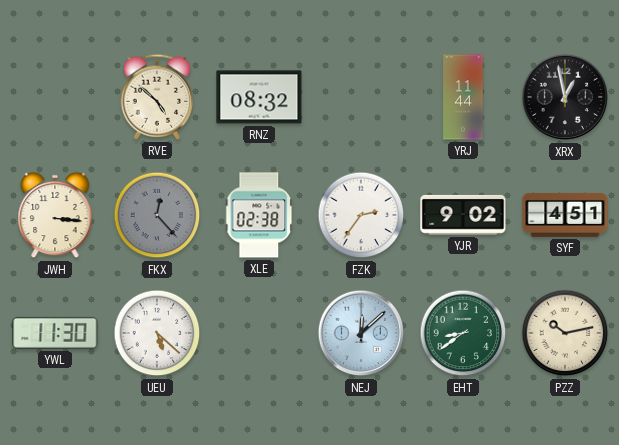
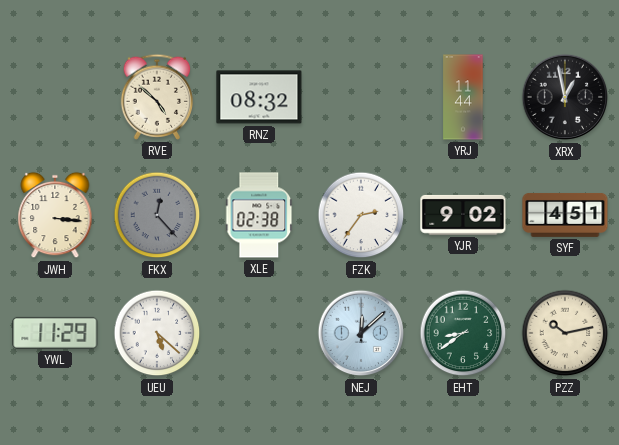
YWL: 11:30 -> 11:29
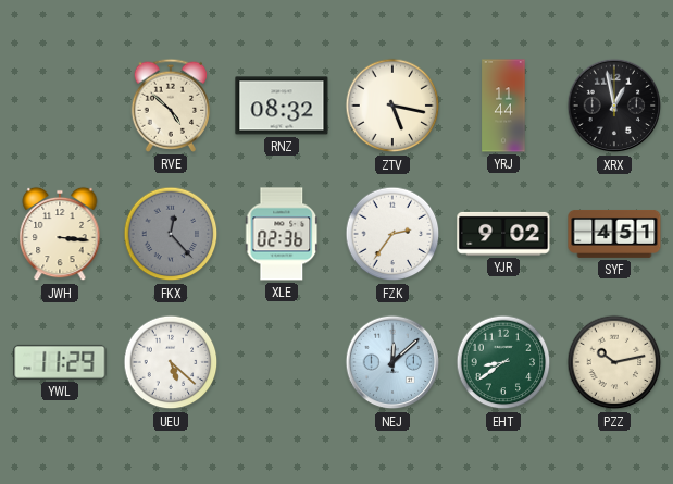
ZTV: none -> 5:17
XLE: 02:38 -> 02:36
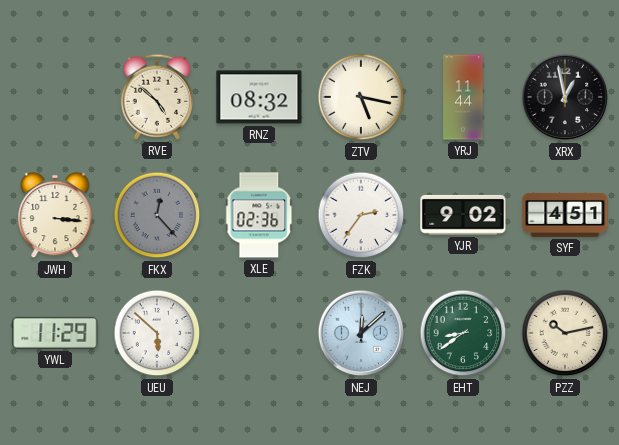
UEU: 5:22 -> 5:52
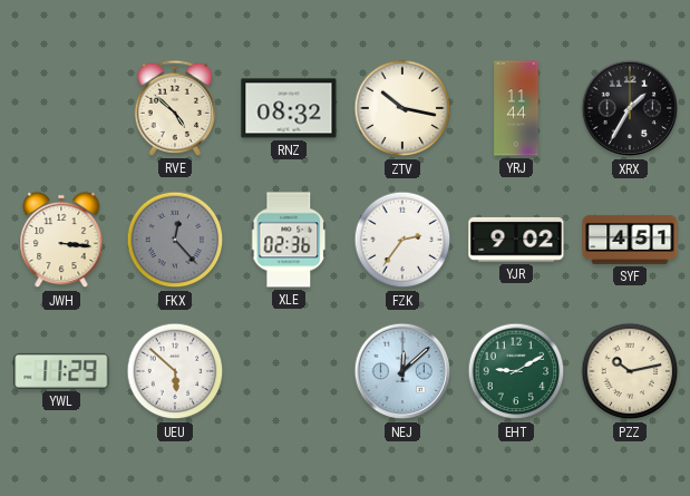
ZTV: 5:17 -> 10:17
XRX: 12:58 -> 1:35
EHT: 8:39 -> 9:10
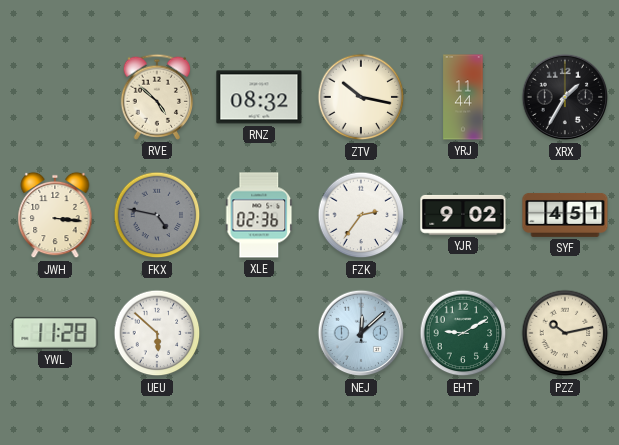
FKX: 12:23 -> 4:47
YWL: 11:29 -> 11:28
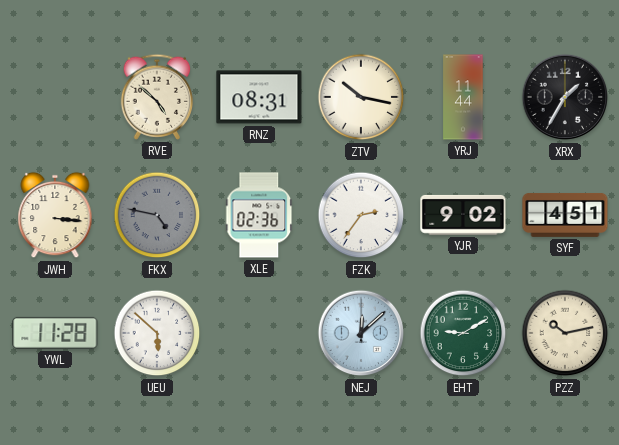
RNZ: 08:32 -> 08:31
